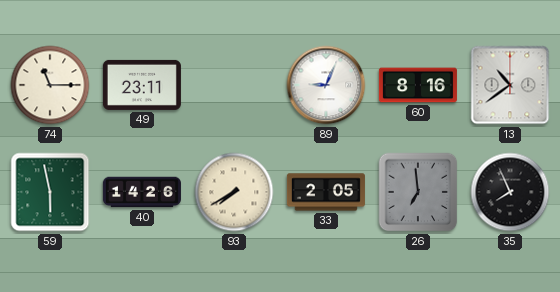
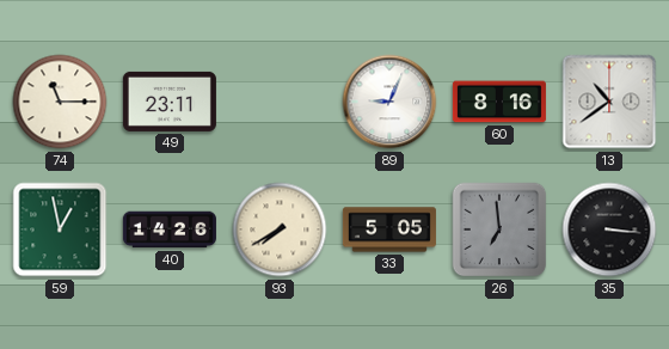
59: 5:58 -> 12:58
33: 2:05 -> 5:05
35: 7:56 -> 3:16
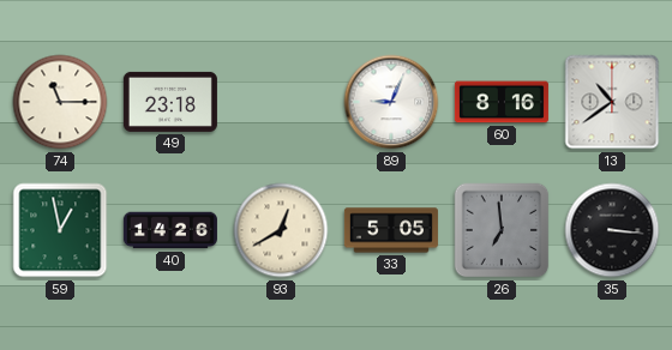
49: 23:11 -> 23:18
93: 7:40 -> 12:40
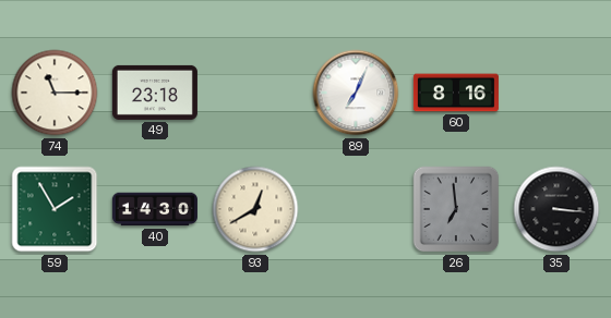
89: 9:04 -> 7:04
13: 10:39 -> none
59: 12:58 -> 1:55
40: 14:26 -> 14:30
33: 5:05 -> none
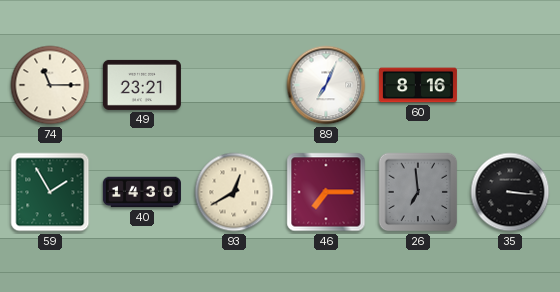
49: 23:18 -> 23:21
46: none -> 7:15
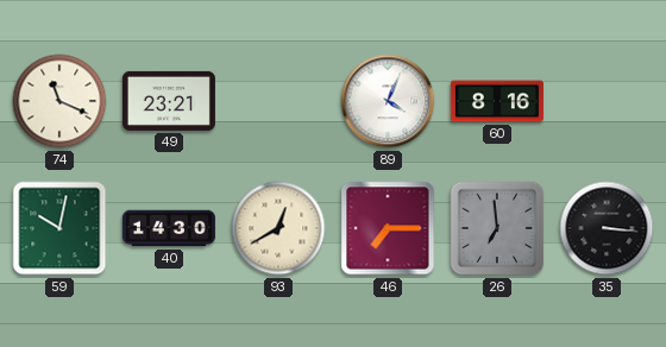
74: 11:15 -> 11:19
89: 7:04 -> 4:04
59: 1:55 -> 10:02
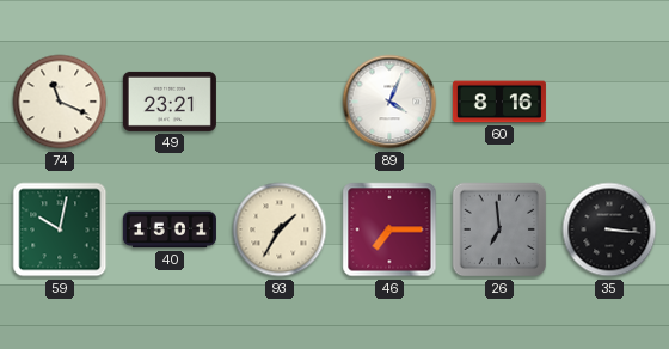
40: 14:30 -> 15:01
93: 12:40 -> 1:35
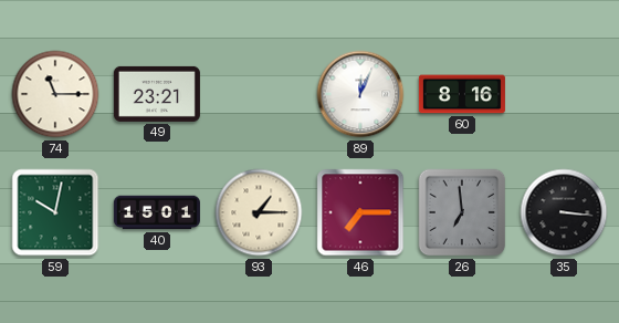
74: 11:19 -> 11:15
89: 4:04 -> 12:04
93: 1:35 -> 1:15
